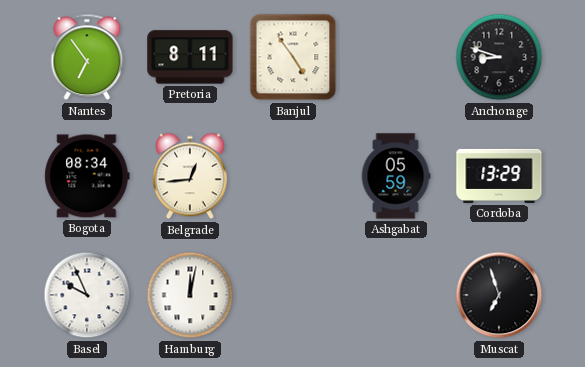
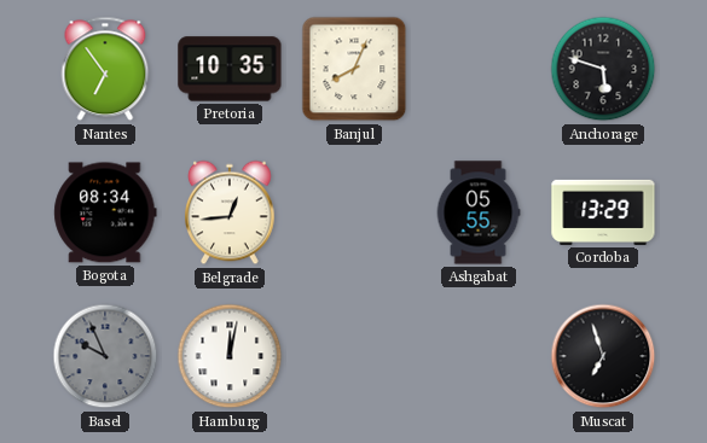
Pretoria: 8:11 -> 10:35
Banjul: 4:54 -> 8:04
Anchorage: 8:48 -> 5:48
Ashgabat: 05:59 -> 05:55
Basel dial: white -> grey
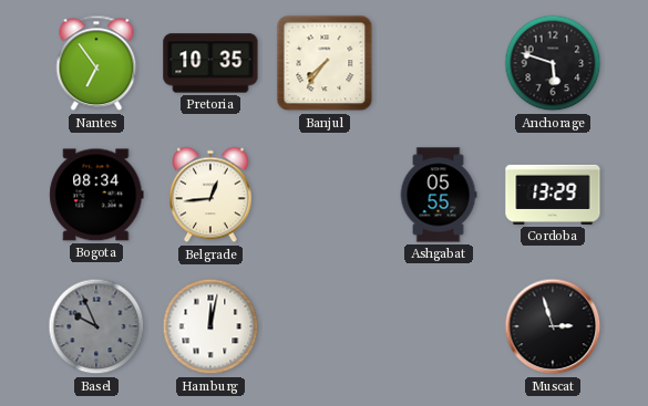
Banjul: 8:04 -> 7:36
Muscat: 6:57 -> 2:57
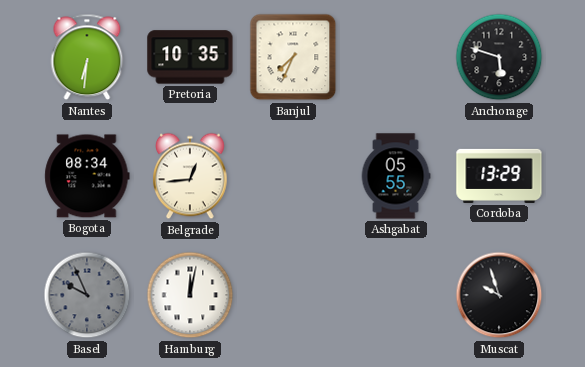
Nantes: 6:54 -> 6:31
Banjul: 7:36 -> 7:34
Muscat: 2:57 -> 9:57
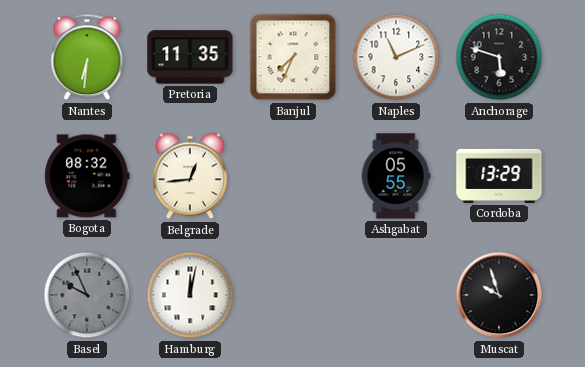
Pretoria: 10:35 -> 11:35
Naples: none -> 11:11
Bogota: 08:34 -> 08:32
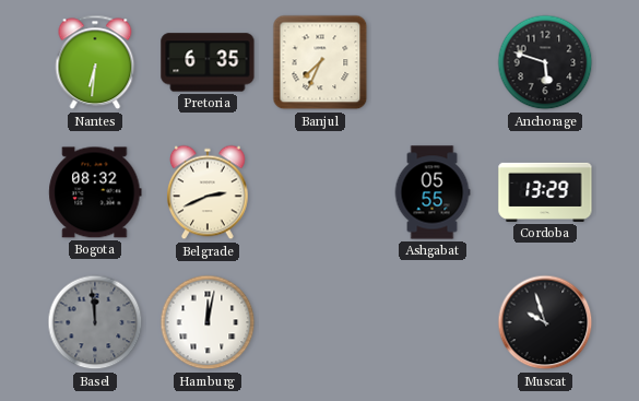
Pretoria: 11:35 -> 6:35
Naples: 11:11 -> none
Belgrade: 12:44 -> 2:41
Basel: 9:56 -> 11:59
